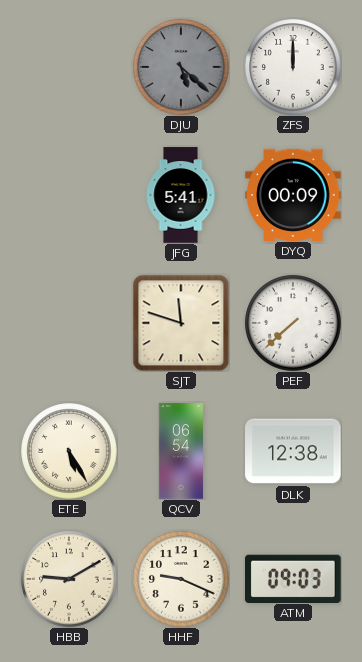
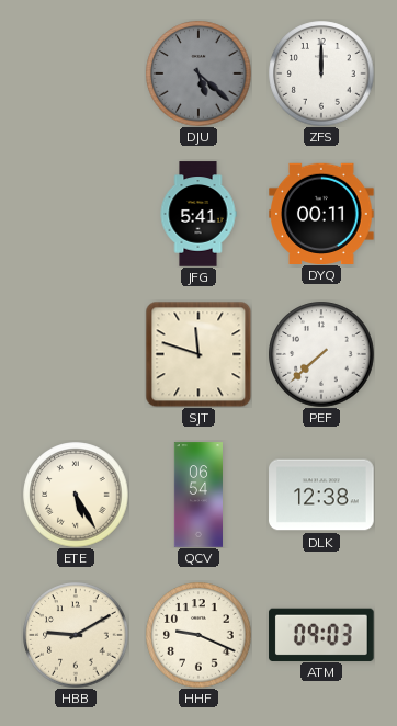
DYQ: 00:09 -> 00:11
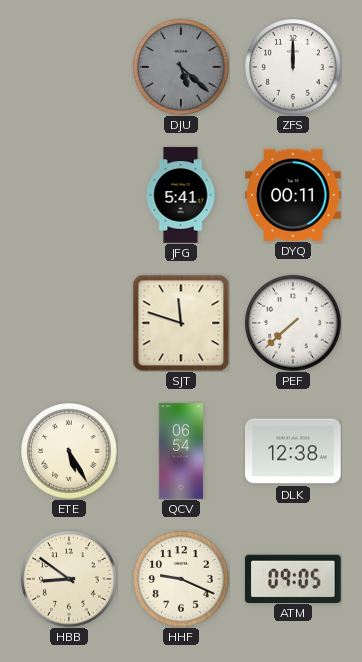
HBB: 9:10 -> 8:51
ATM: 09:03 -> 09:05
